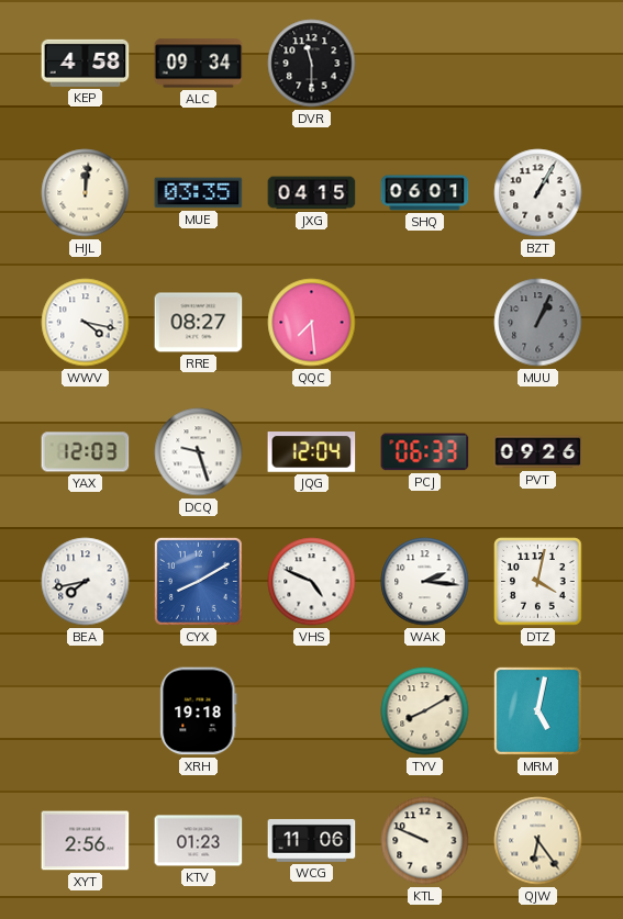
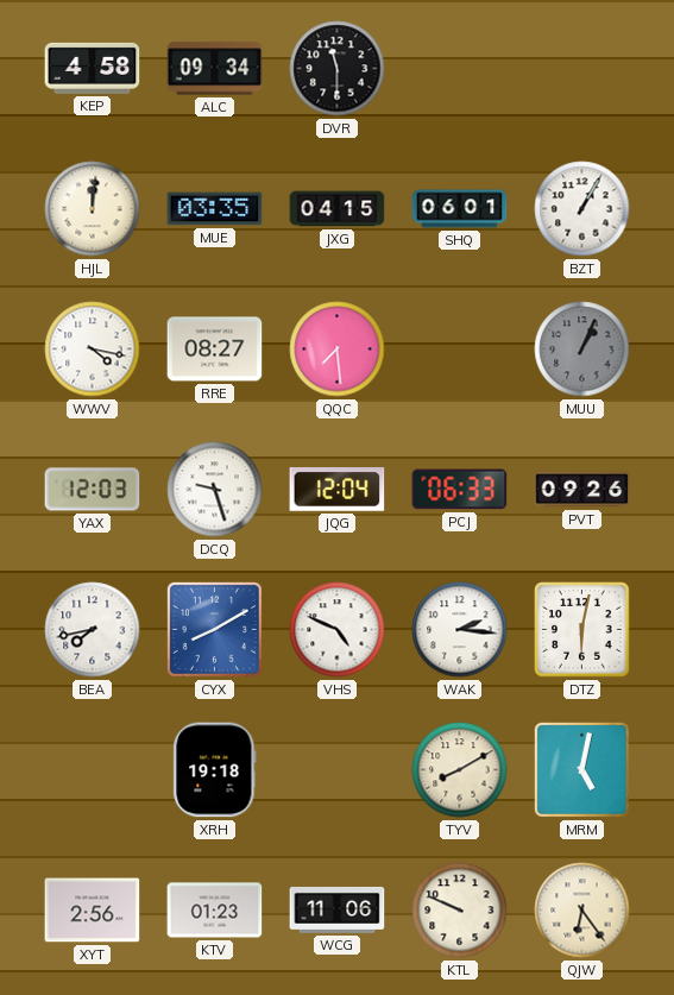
DTZ: 4:02 -> 6:02
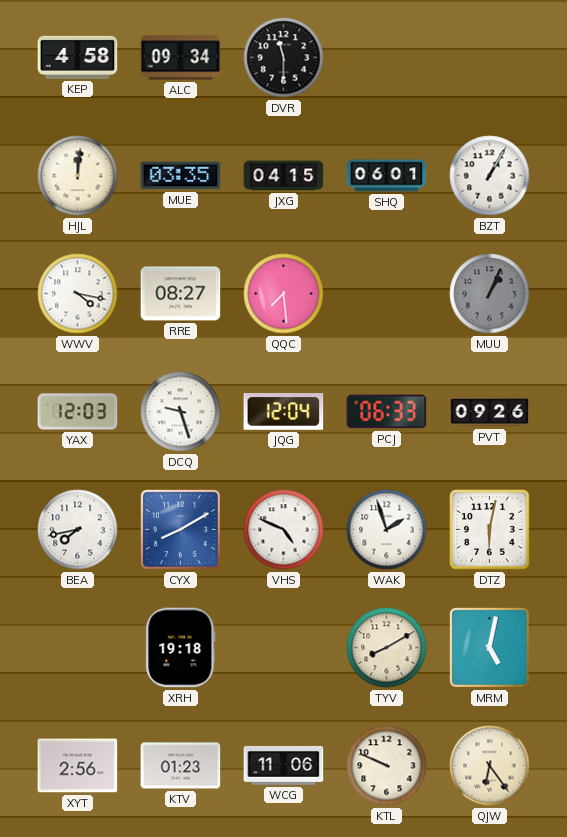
WAK: 2:16 -> 1:57
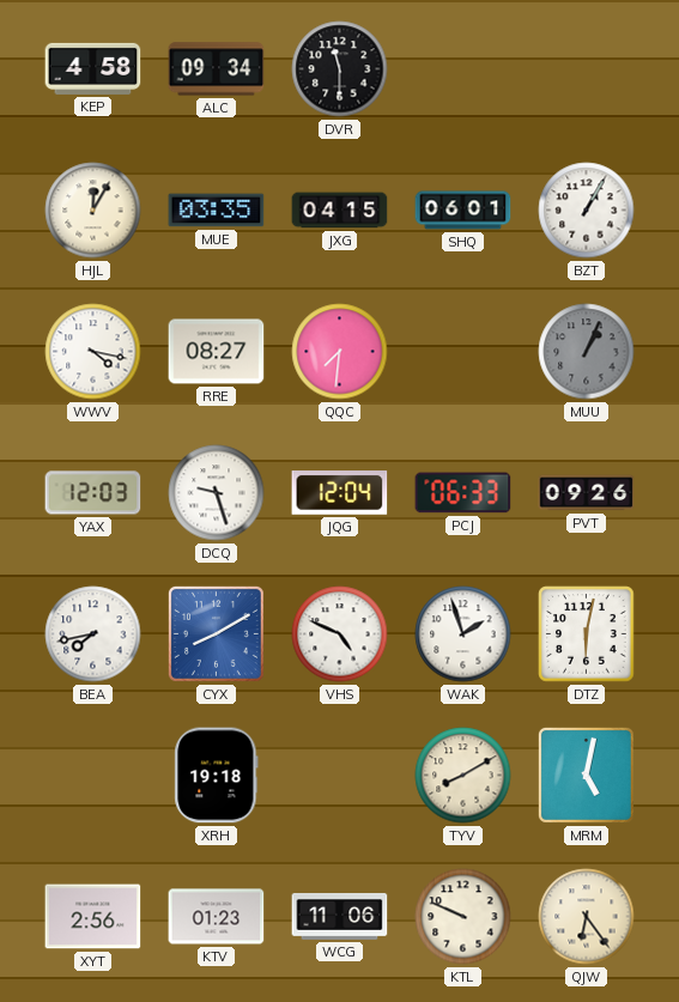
HJL: 12:01 -> 12:05
QQC: 7:29 -> 7:31
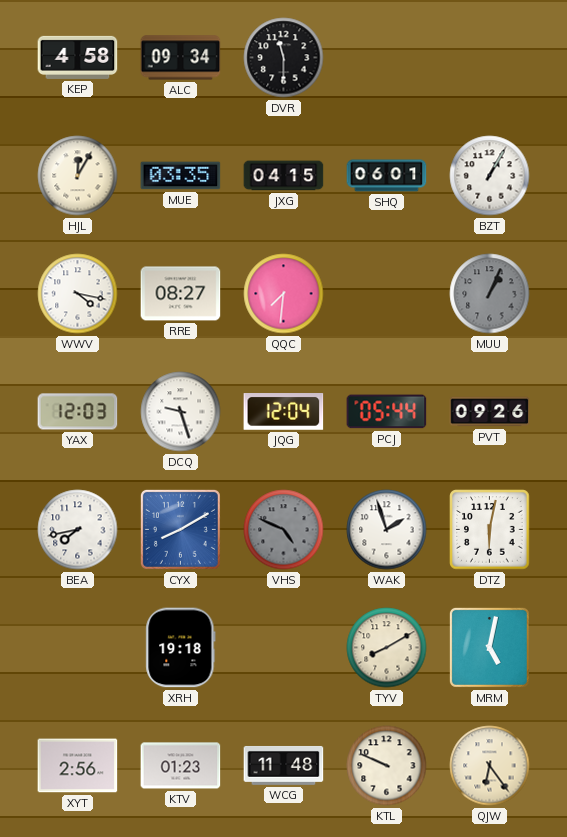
PCJ: 06:33 -> 05:44
VHS dial: white -> grey
WCG: 11:06 -> 11:48
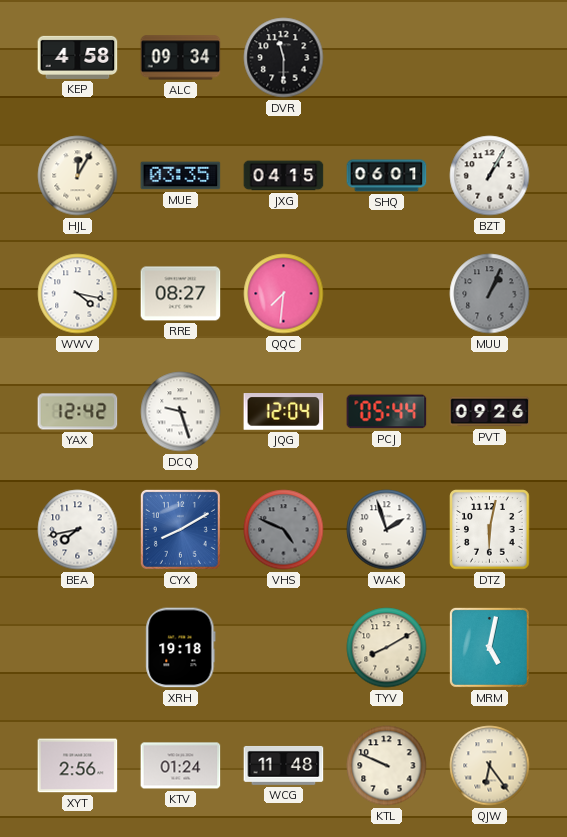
YAX: 12:03 -> 12:42
KTV: 01:23 -> 01:24
